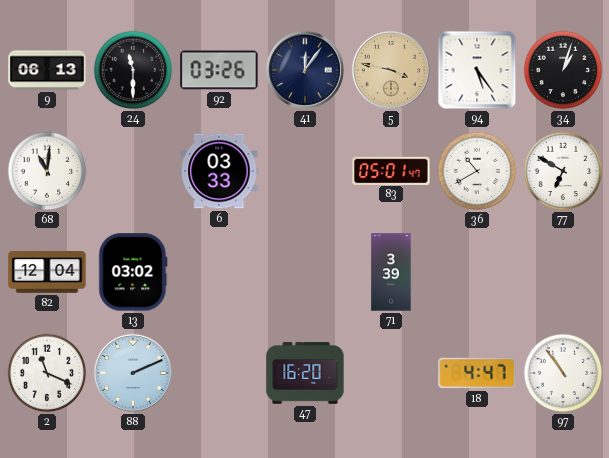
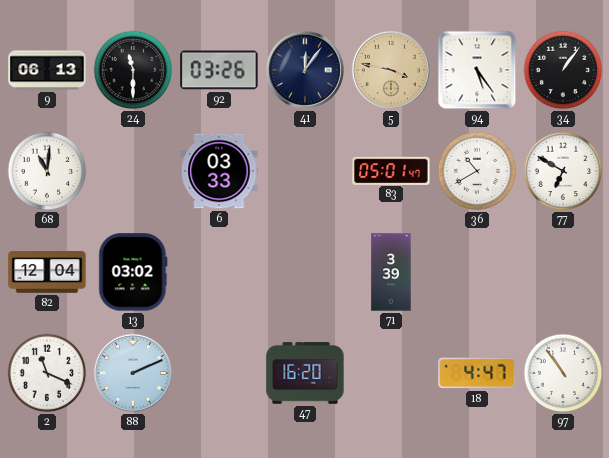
34: 1:03 -> 1:06
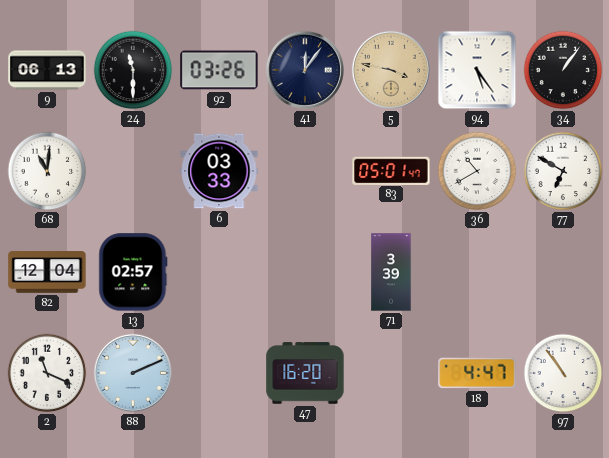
13: 03:02 -> 02:57
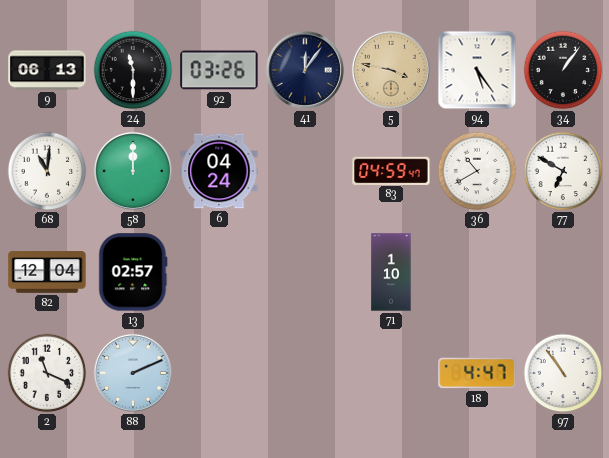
58: none -> 12:00
6: 03:33 -> 04:24
83: 05:01 -> 04:59
71: 3:39 -> 1:10
47: 16:20 -> none
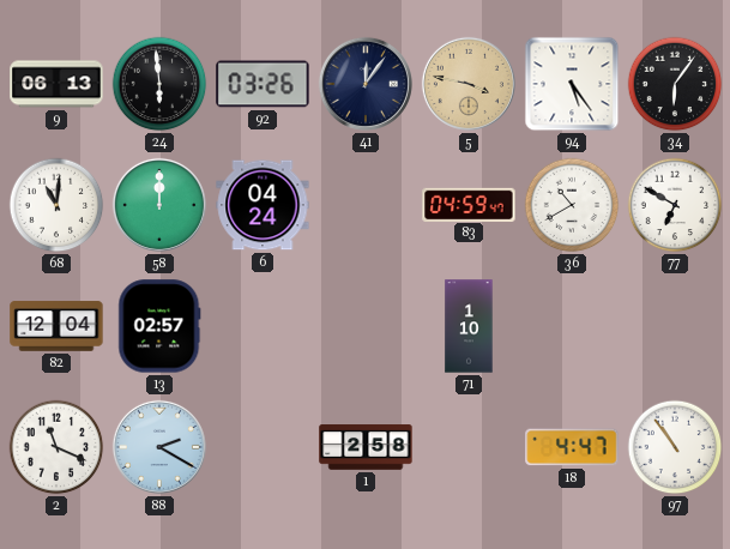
24: 11:30 -> 5:59
34: 1:06 -> 6:06
88: 2:11 -> 2:20
1: none -> 2:58
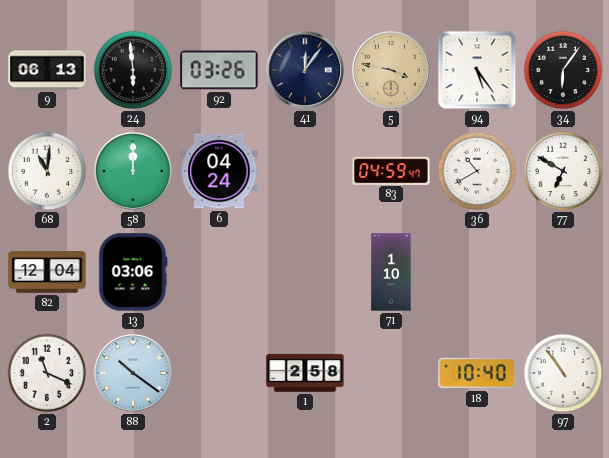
13: 02:57 -> 03:06
88: 2:20 -> 10:21
18: 4:47 -> 10:40
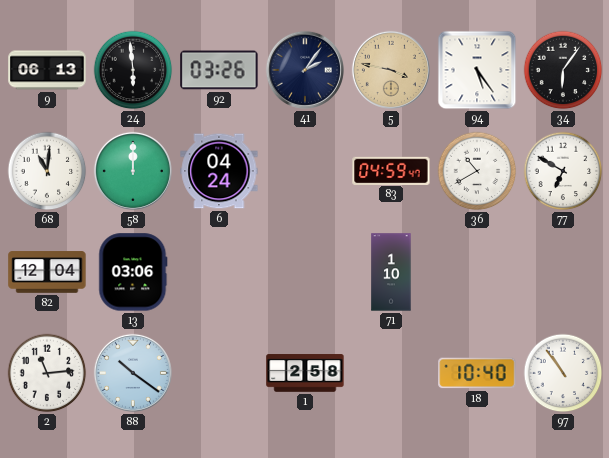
41: 12:06 -> 2:06
2: 11:19 -> 11:14
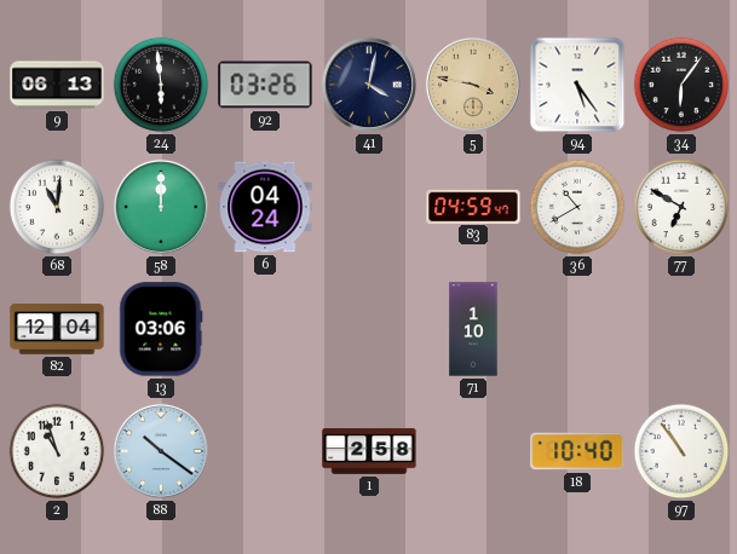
41: 2:06 -> 4:02
2: 11:14 -> 10:57
